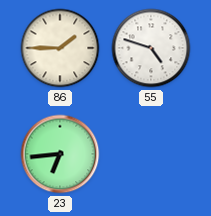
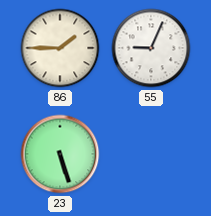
55: 4:48 -> 9:04
23: 6:44 -> 5:27
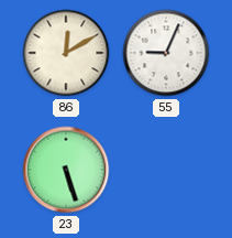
86: 1:45 -> 12:10
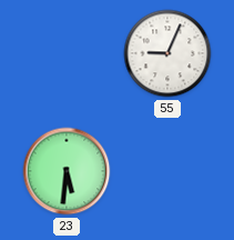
86: 12:10 -> none
23: 5:27 -> 5:31
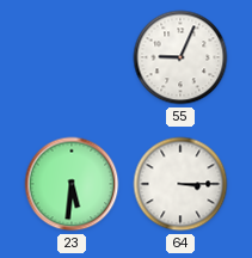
64: none -> 3:15
